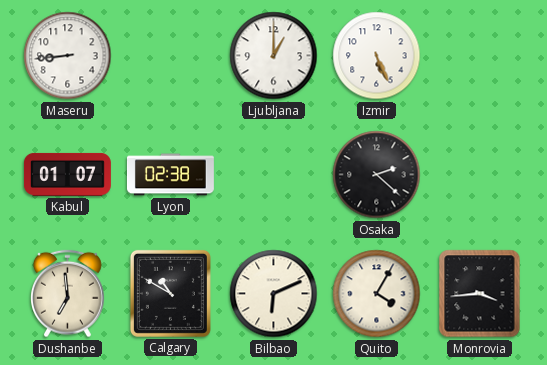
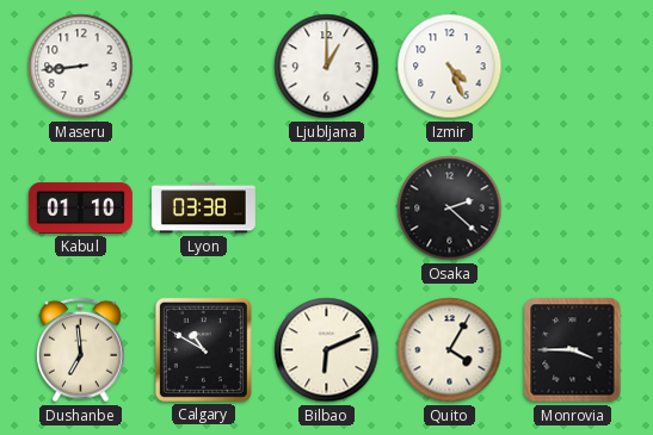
Izmir: 5:26 -> 4:26
Kabul: 01:07 -> 01:10
Lyon: 02:38 -> 03:38
Monrovia: 3:44 -> 3:45
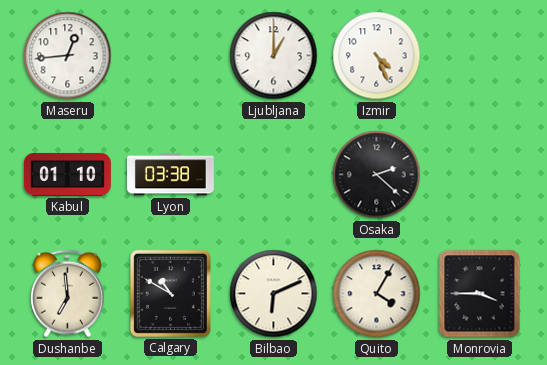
Maseru: 8:44 -> 12:44
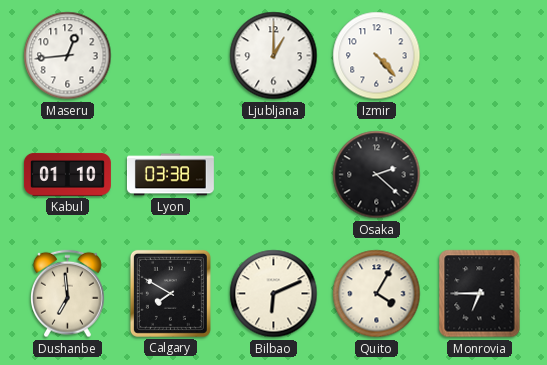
Izmir: 4:26 -> 4:23
Calgary: 10:50 -> 7:50
Monrovia: 3:45 -> 6:45
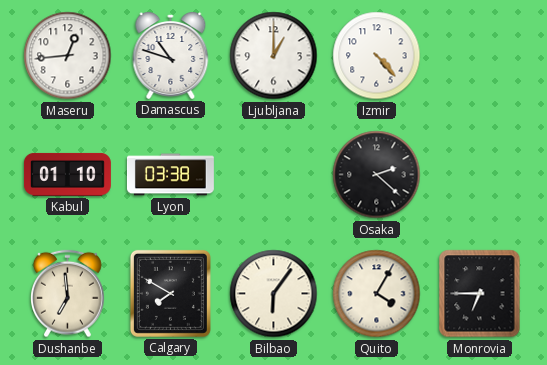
Damascus: none -> 10:48
Bilbao: 6:11 -> 6:06
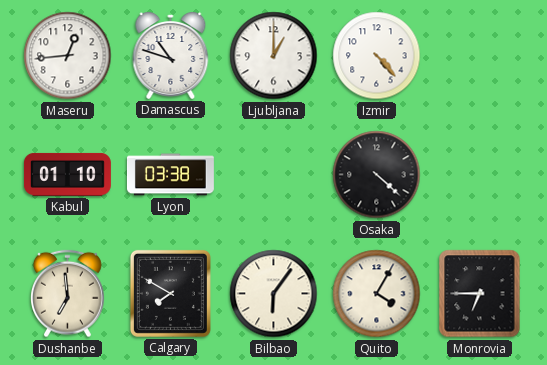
Osaka: 2:22 -> 4:22
